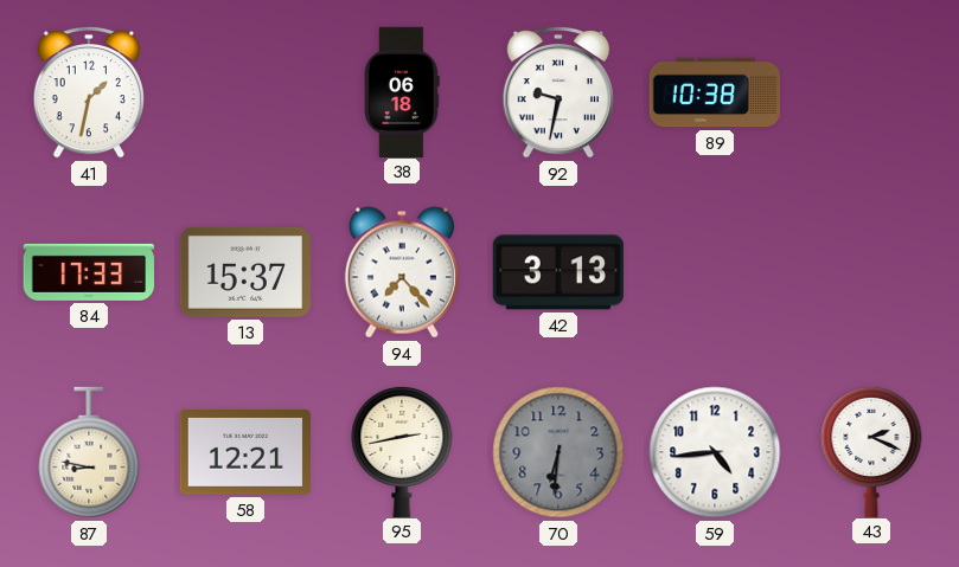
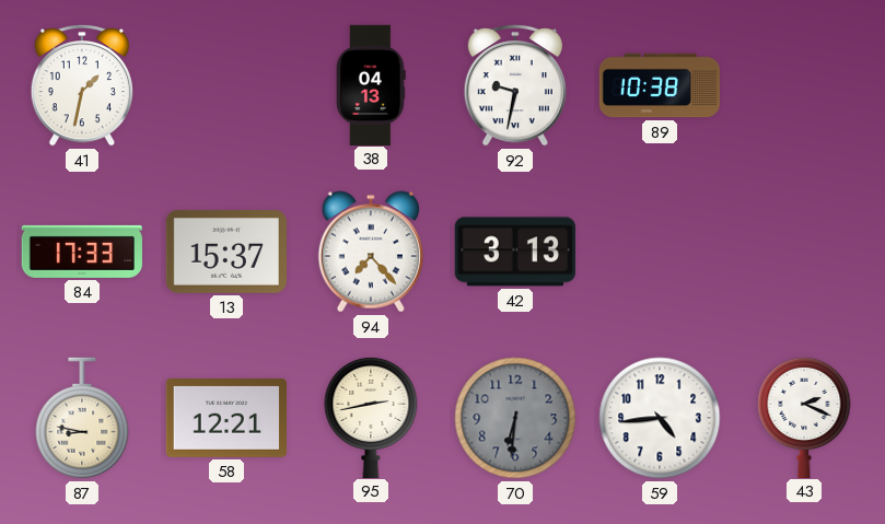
38: 06:18 -> 04:13
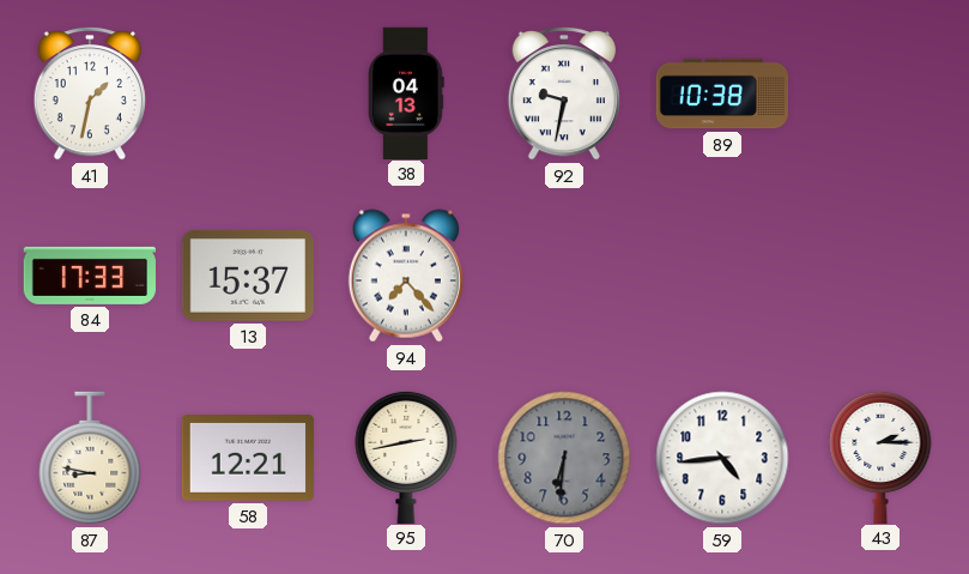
42: 3:13 -> none
43: 2:19 -> 2:15
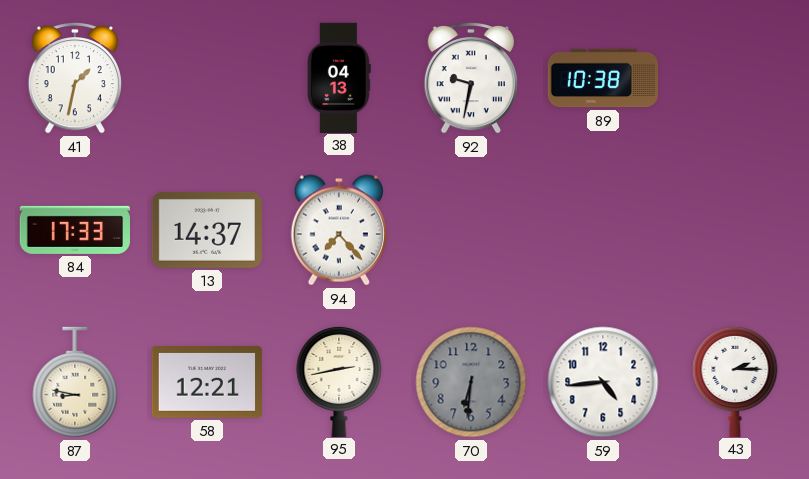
13: 15:37 -> 14:37
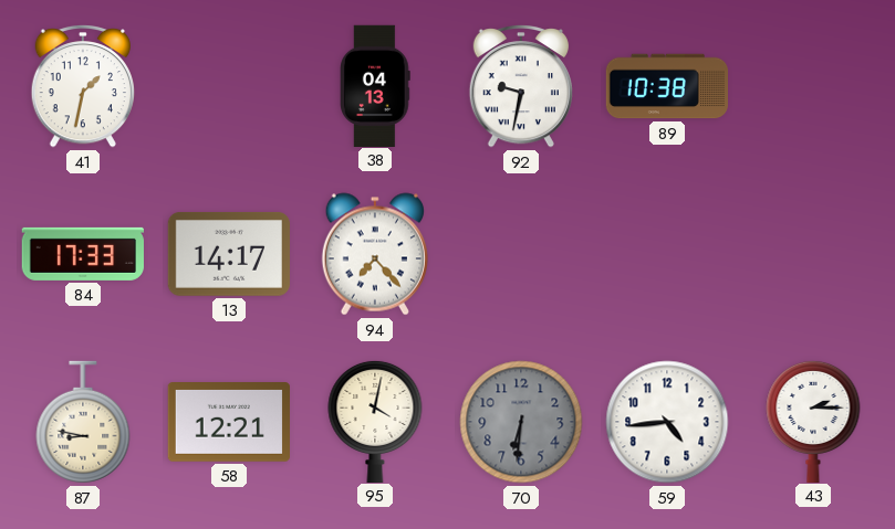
13: 14:37 -> 14:17
95: 2:43 -> 4:02
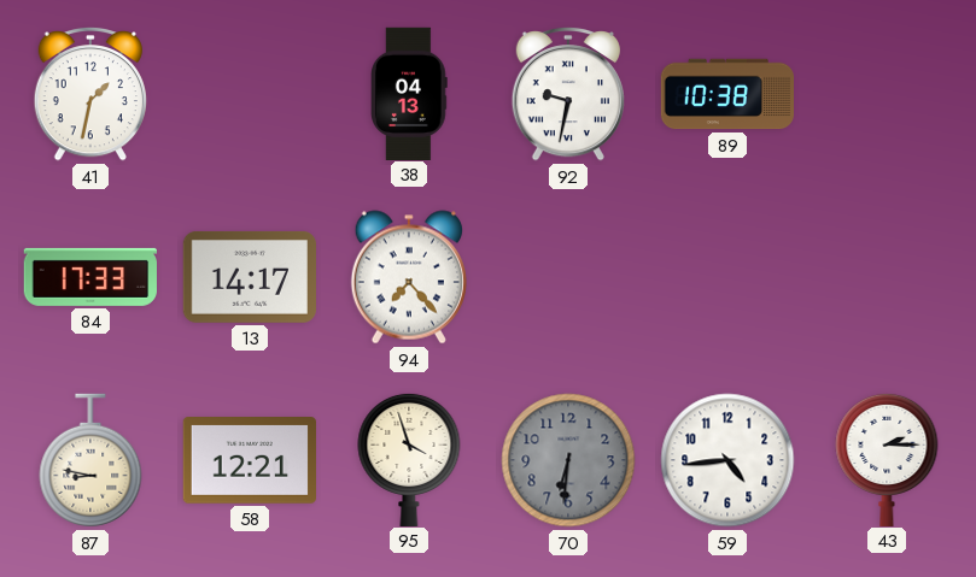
95: 4:02 -> 3:57
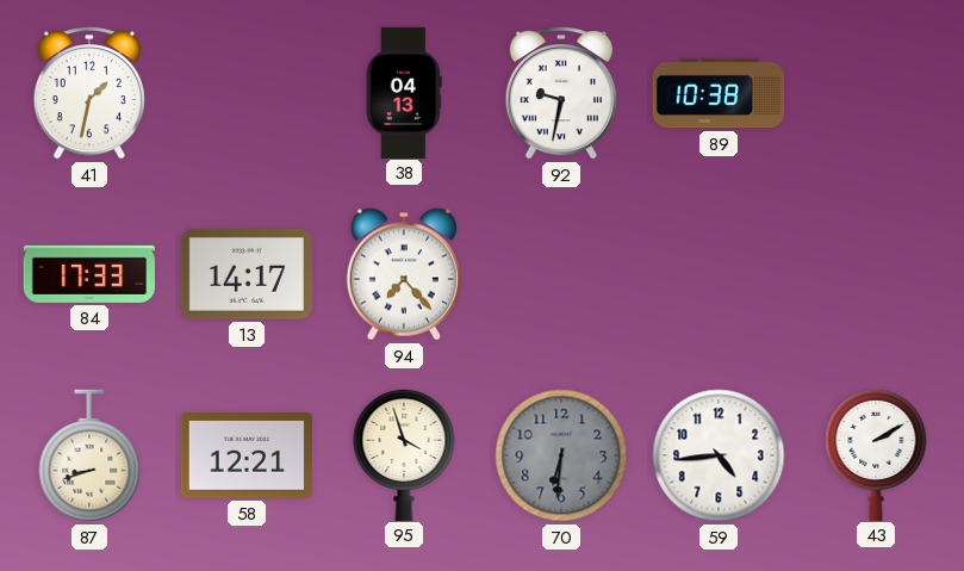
87: 8:47 -> 8:42
43: 2:15 -> 2:10
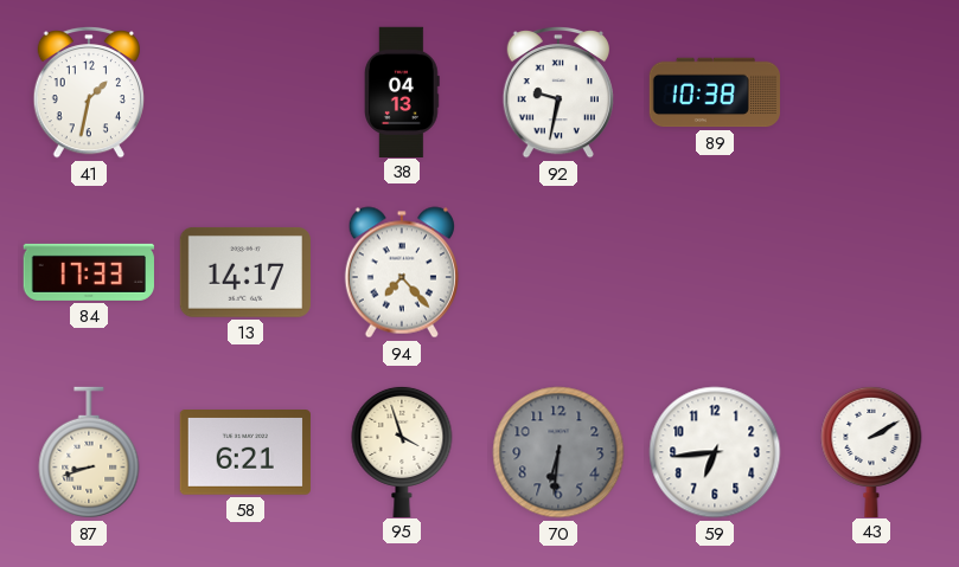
58: 12:21 -> 6:21
59: 4:44 -> 6:44
